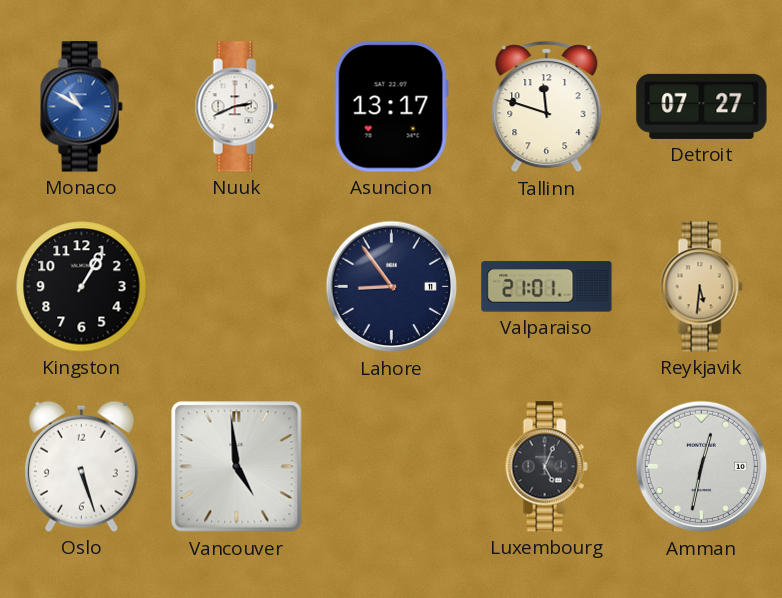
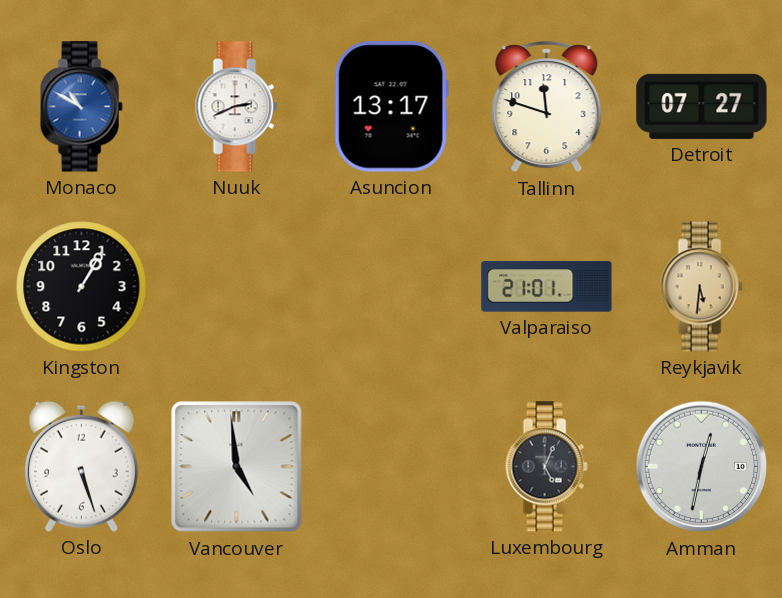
Lahore: 8:54 -> none
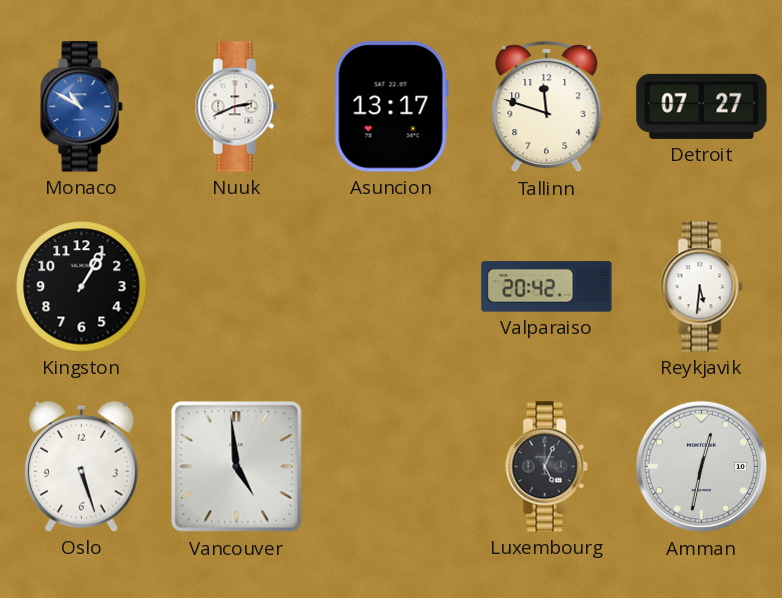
Valparaiso: 21:01 -> 20:42
Reykjavik dial: champagne -> white
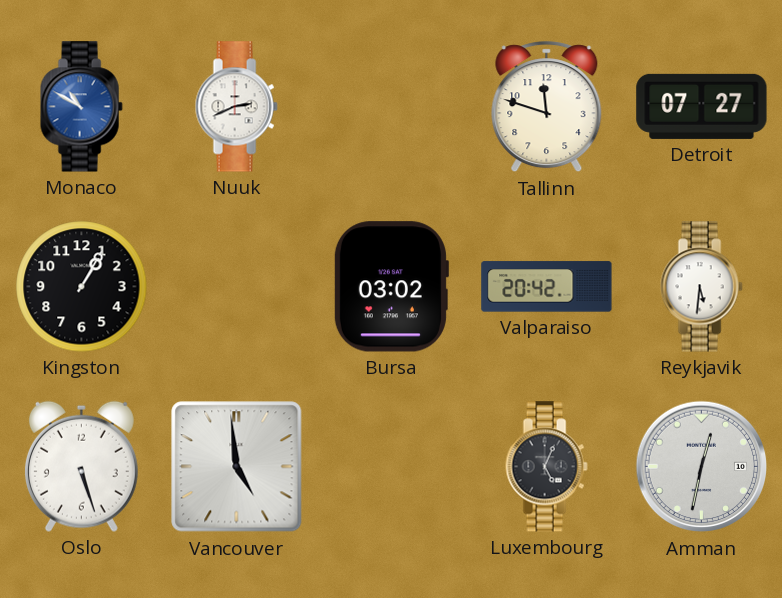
Asuncion: 13:17 -> none
Bursa: none -> 03:02
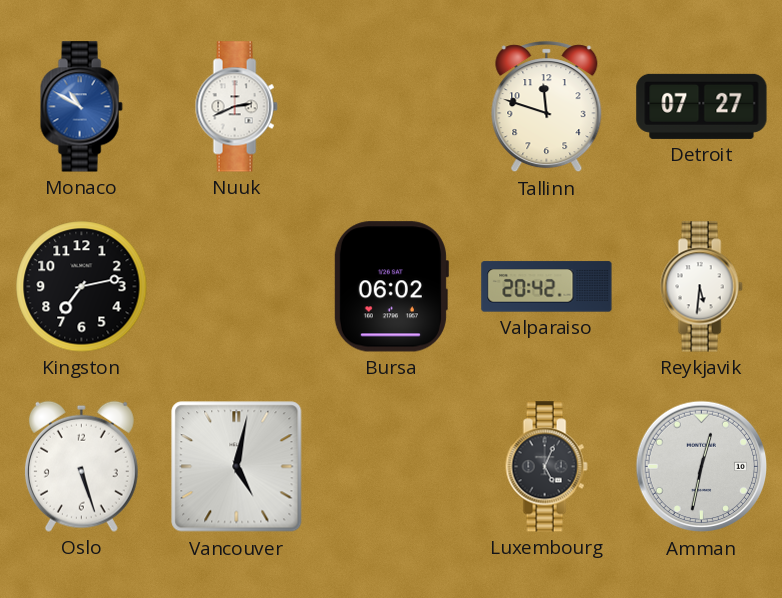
Kingston: 1:05 -> 7:13
Bursa: 03:02 -> 06:02
Vancouver: 4:59 -> 5:02
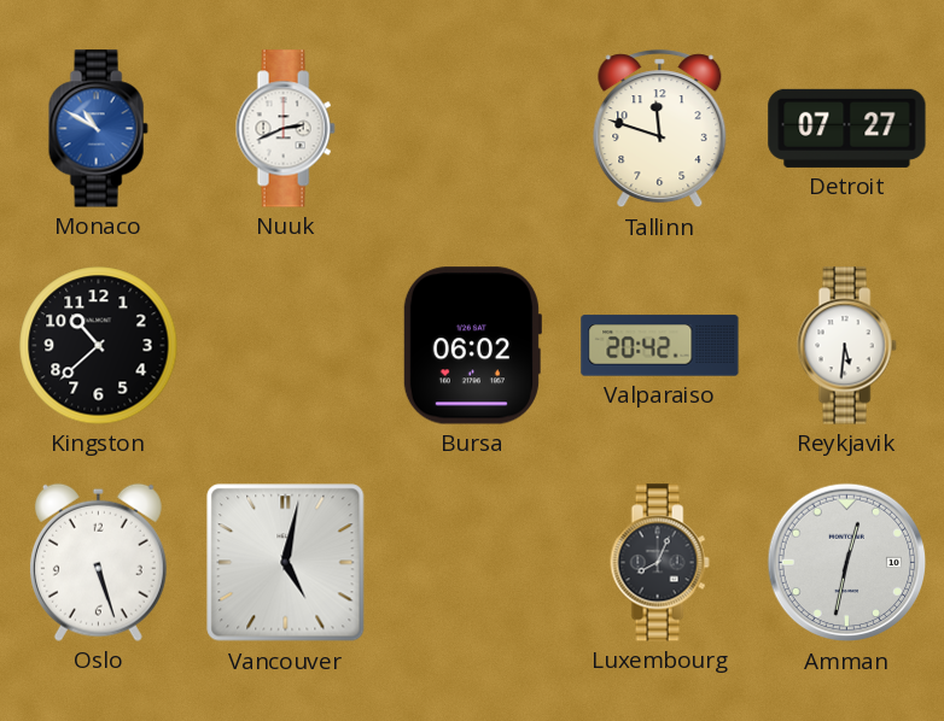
Kingston: 7:13 -> 10:38
Luxembourg: 5:04 -> 8:04
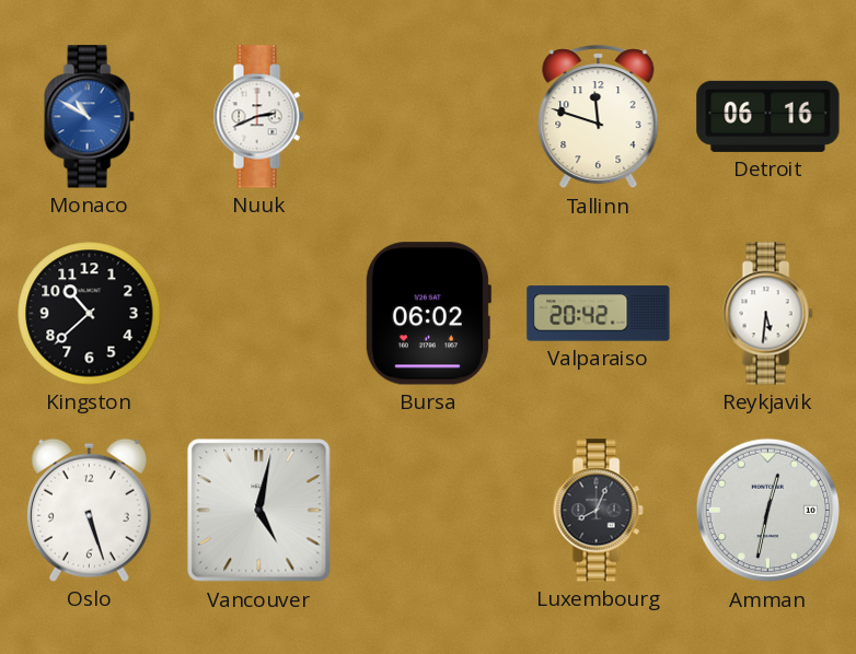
Detroit: 07:27 -> 06:16
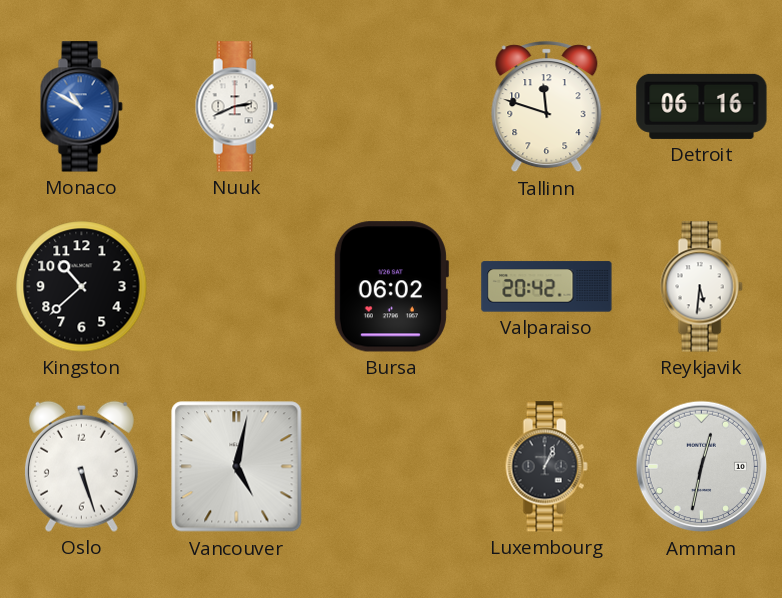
Luxembourg: 8:04 -> 1:04
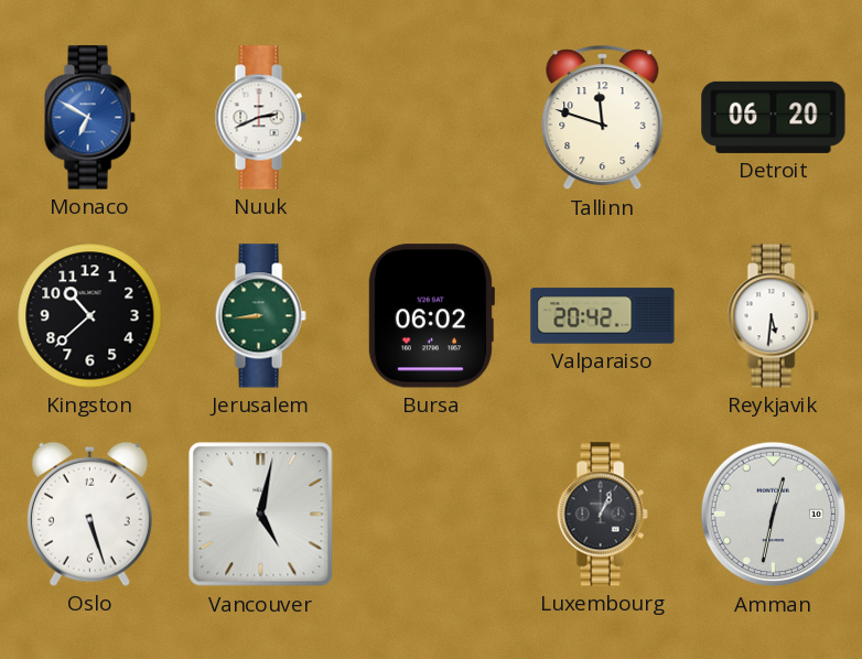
Monaco: 10:50 -> 6:50
Detroit: 06:16 -> 06:20
Jerusalem: none -> 8:44
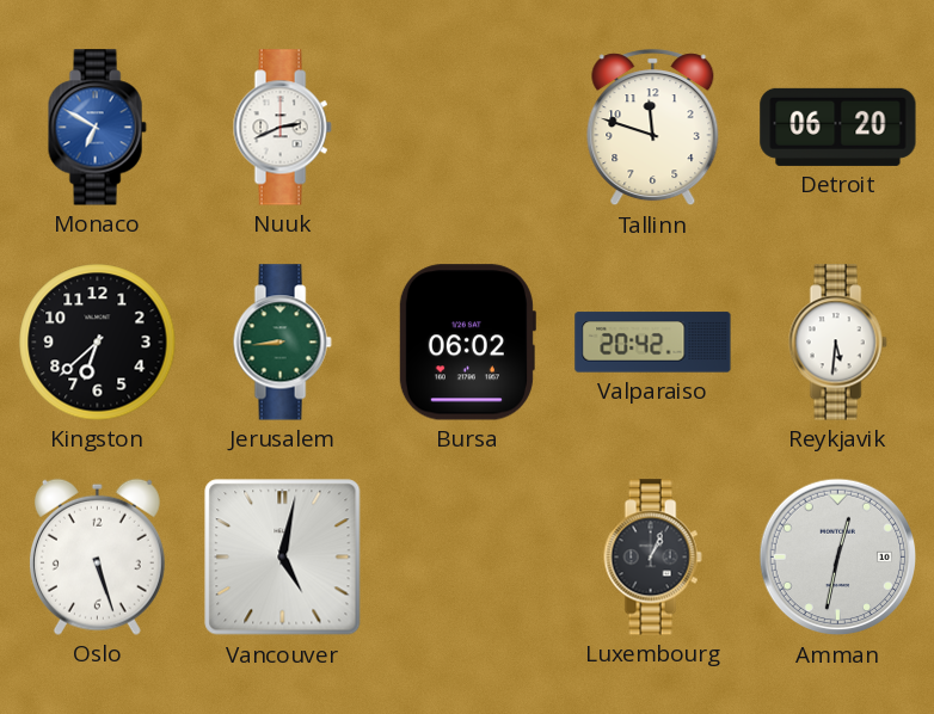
Kingston: 10:38 -> 6:38
